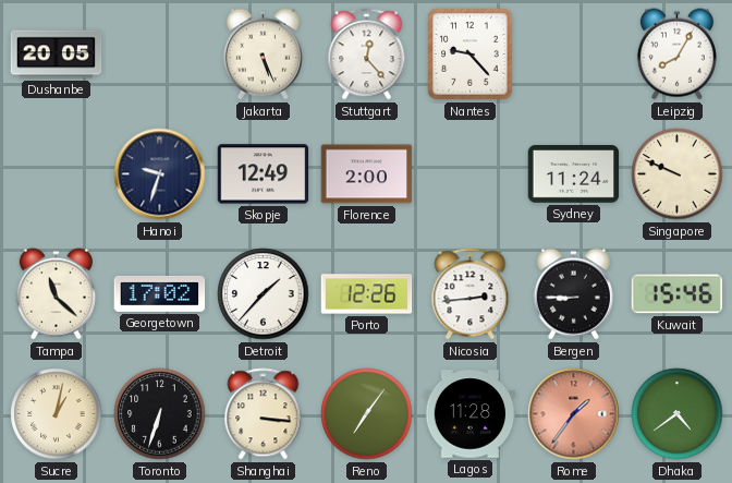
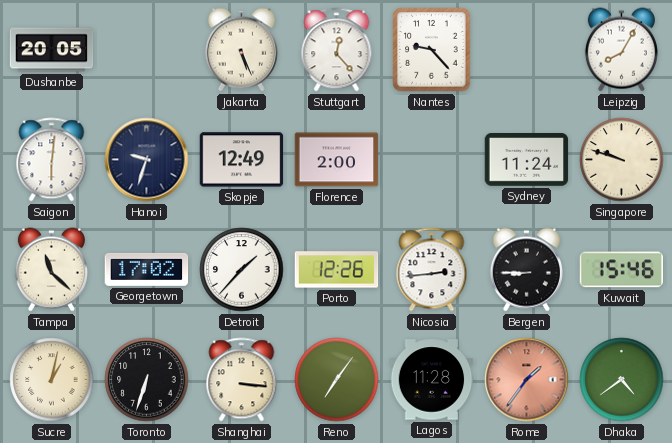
Saigon: none -> 6:01
Singapore: 9:49 -> 9:48
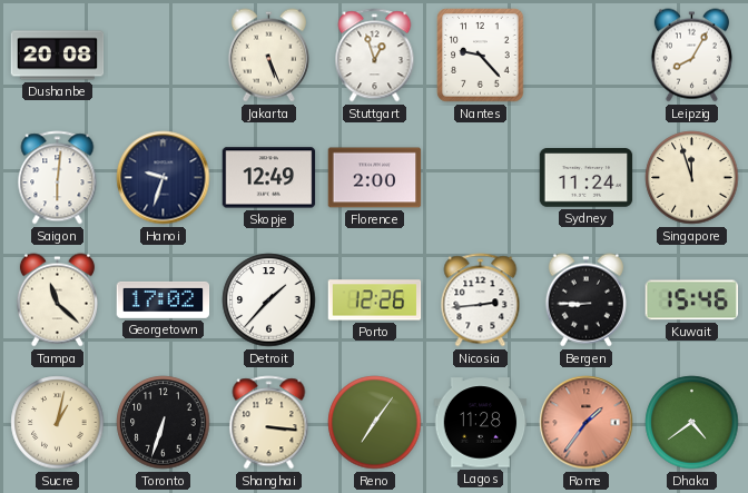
Dushanbe: 20:05 -> 20:08
Stuttgart: 12:23 -> 12:57
Singapore: 9:48 -> 11:57
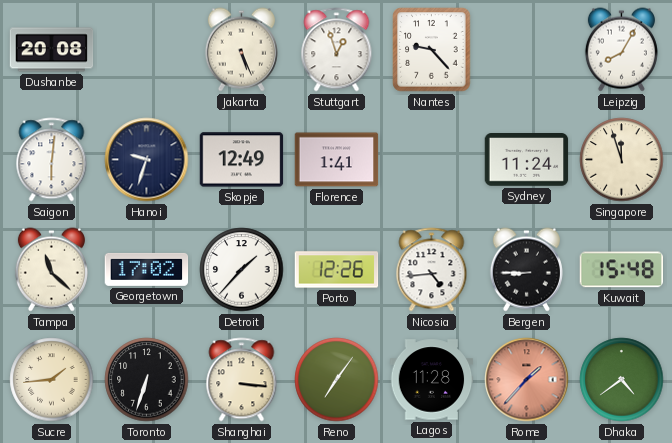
Florence: 2:00 -> 1:41
Nicosia: 2:44 -> 4:44
Kuwait: 15:46 -> 15:48
Sucre: 1:02 -> 1:44
Rome: 1:36 -> 1:37
